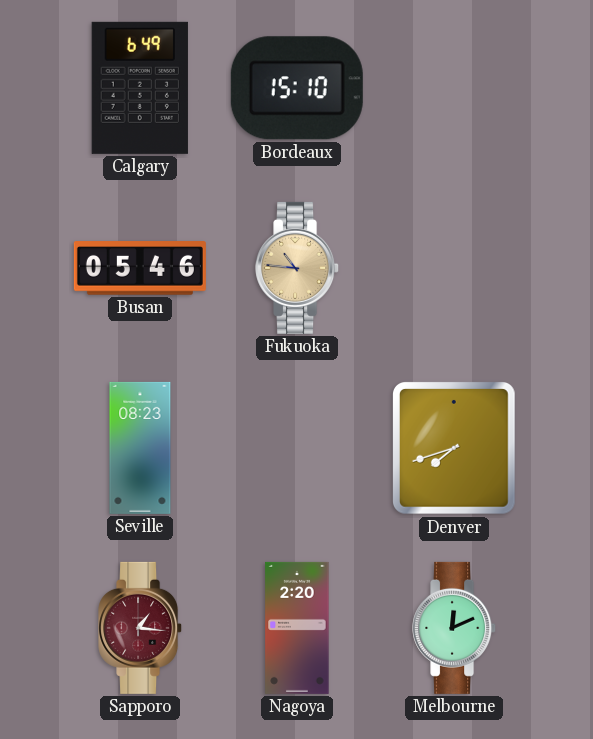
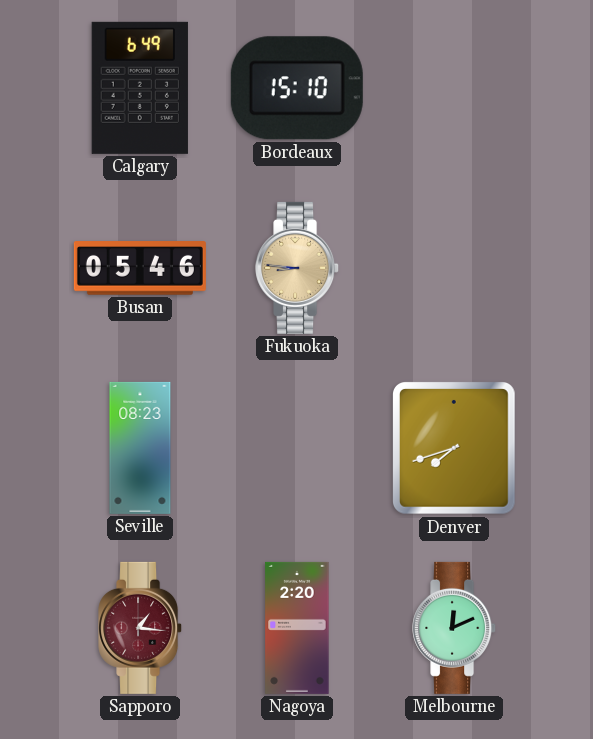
Fukuoka: 10:46 -> 8:46
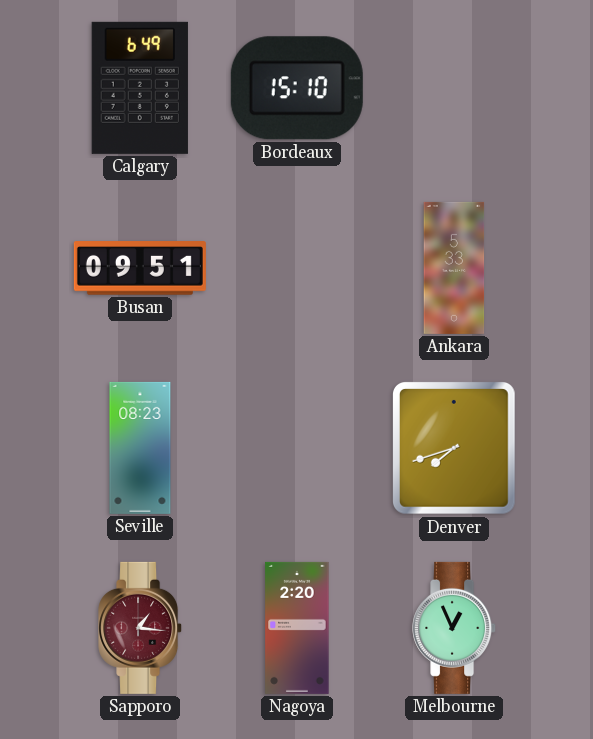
Busan: 05:46 -> 09:51
Fukuoka: 8:46 -> none
Ankara: none -> 5:33
Melbourne: 12:11 -> 12:56
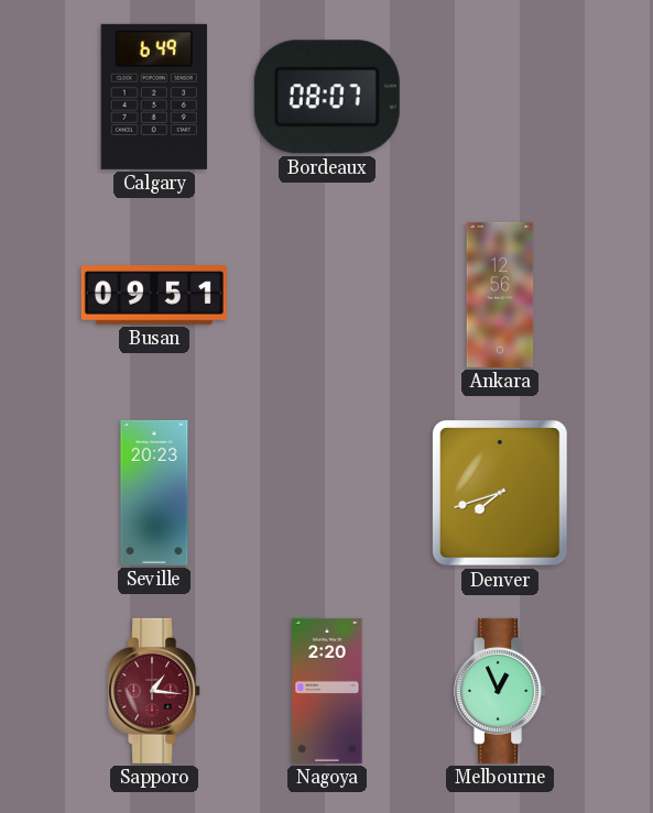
Bordeaux: 15:10 -> 08:07
Ankara: 5:33 -> 12:56
Seville: 08:23 -> 20:23
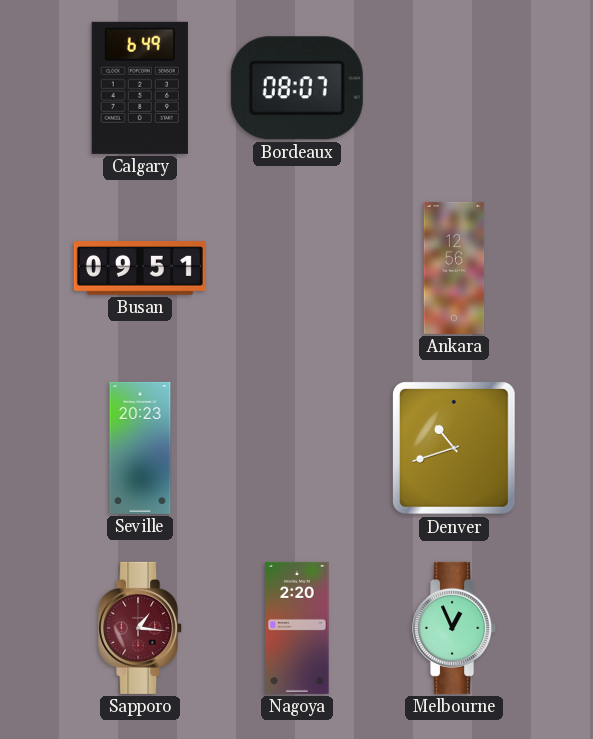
Denver: 7:42 -> 10:42
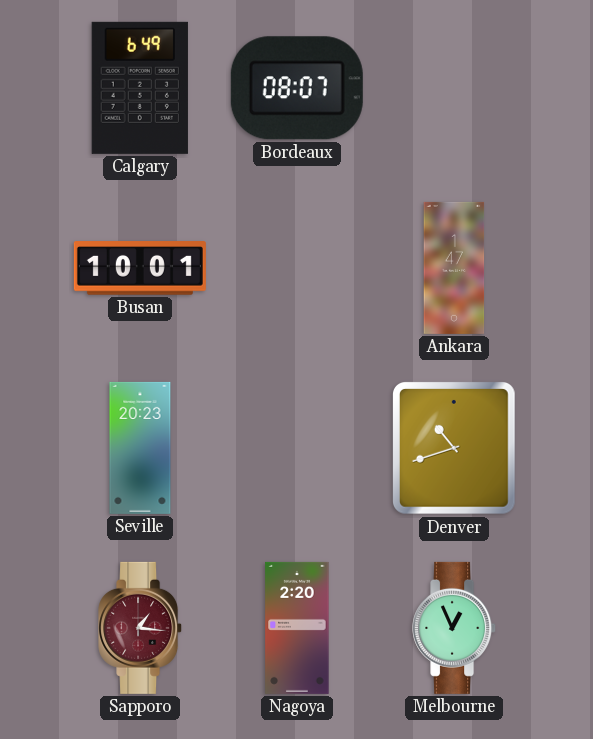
Busan: 09:51 -> 10:01
Ankara: 12:56 -> 1:47
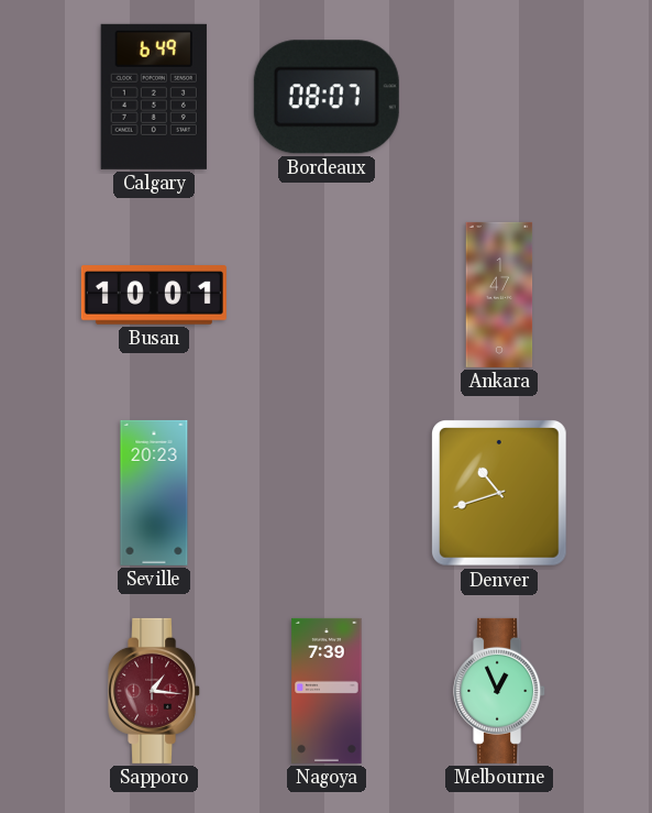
Nagoya: 2:20 -> 7:39
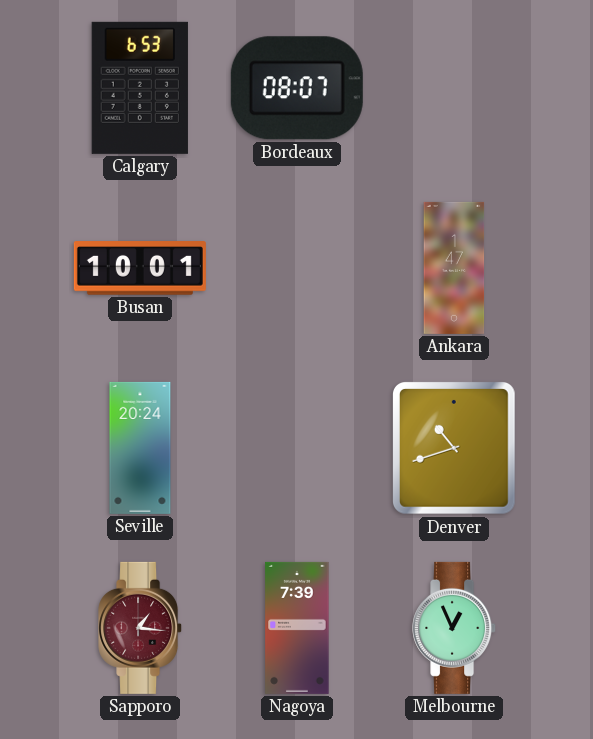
Calgary: 6:49 -> 6:53
Seville: 20:23 -> 20:24
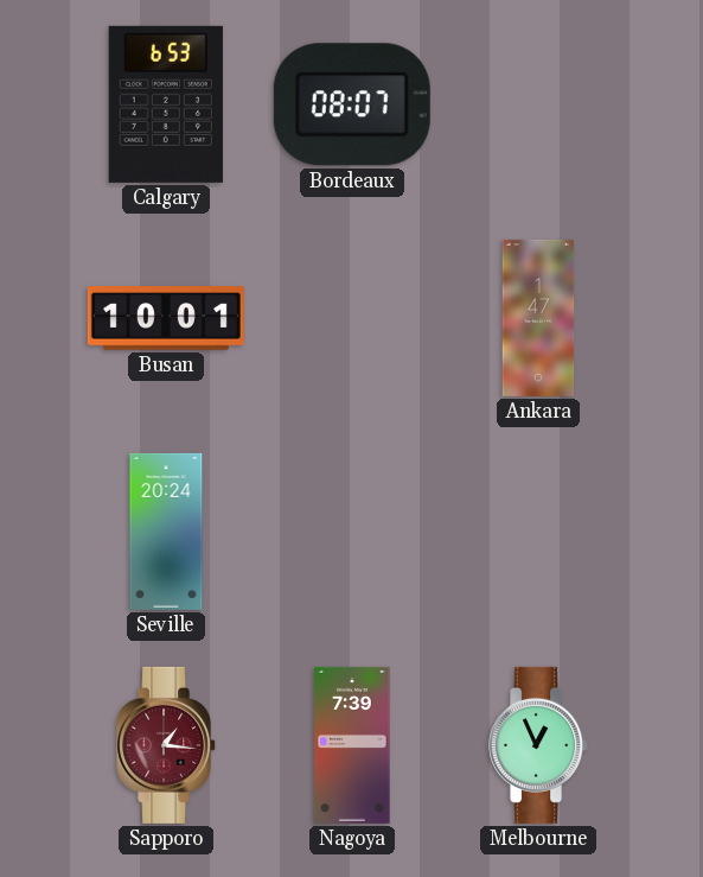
Denver: 10:42 -> none
